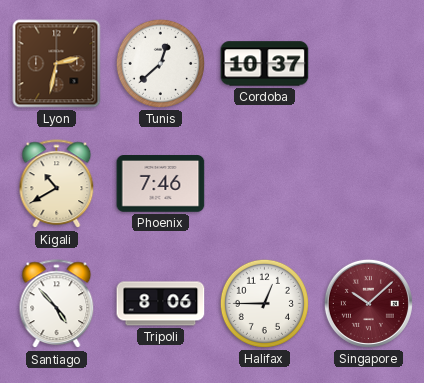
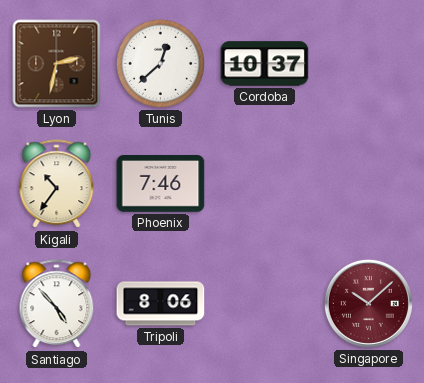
Kigali: 10:40 -> 10:36
Halifax: 12:45 -> none
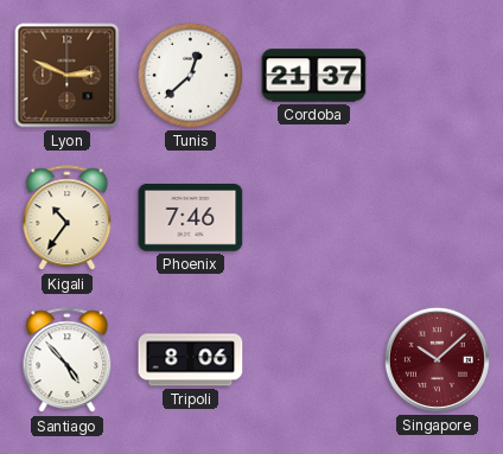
Lyon: 2:32 -> 2:49
Cordoba: 10:37 -> 21:37
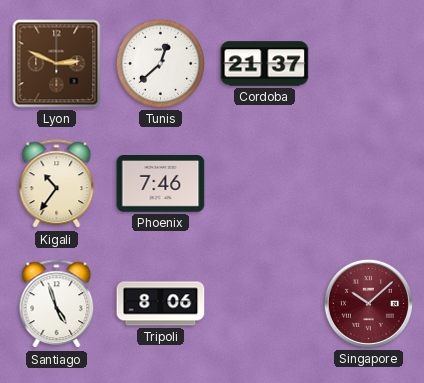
Santiago: 4:53 -> 4:57
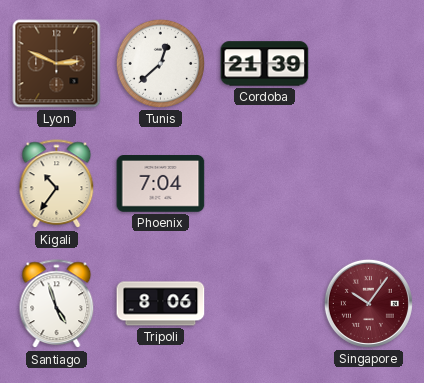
Cordoba: 21:37 -> 21:39
Phoenix: 7:46 -> 7:04
Singapore: 10:08 -> 10:06
